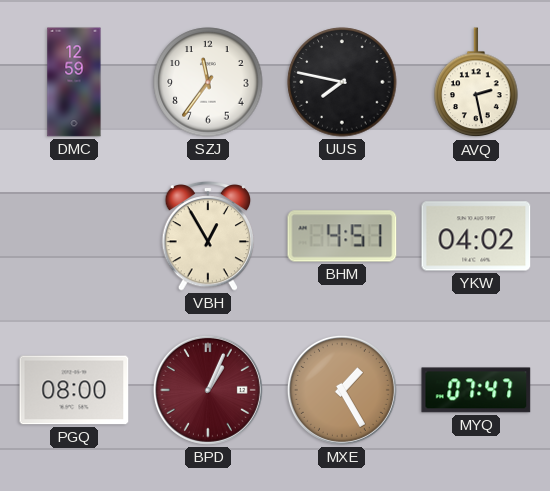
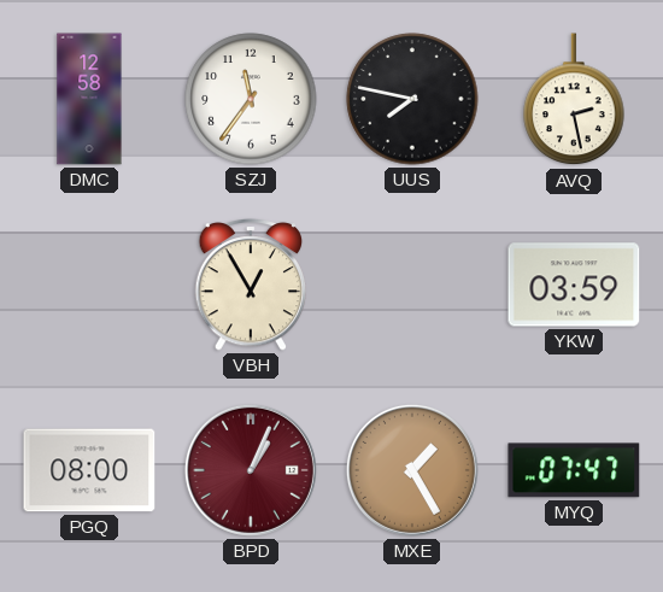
DMC: 12:59 -> 12:58
BHM: 4:51 -> none
YKW: 04:02 -> 03:59
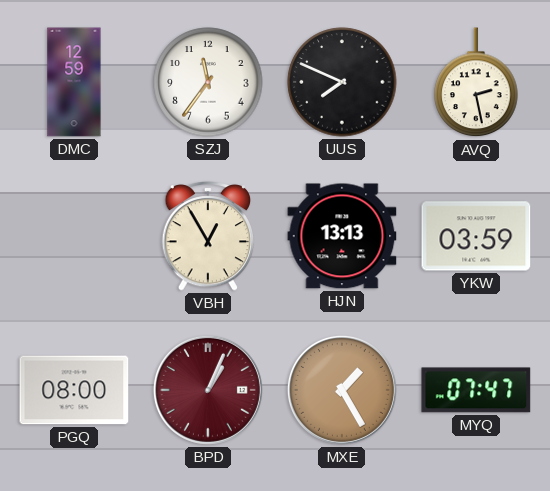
DMC: 12:58 -> 12:59
UUS: 7:47 -> 7:49
HJN: none -> 13:13
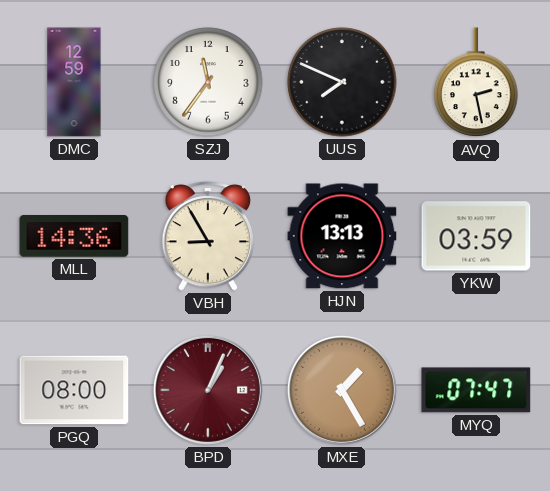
MLL: none -> 14:36
VBH: 12:55 -> 8:55
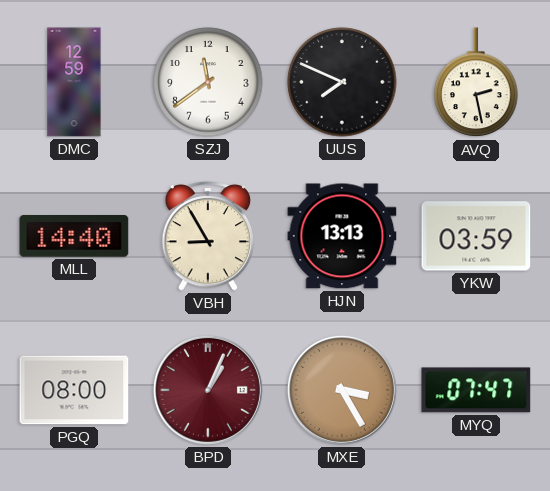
SZJ: 11:36 -> 11:39
MLL: 14:36 -> 14:40
MXE: 1:25 -> 3:25
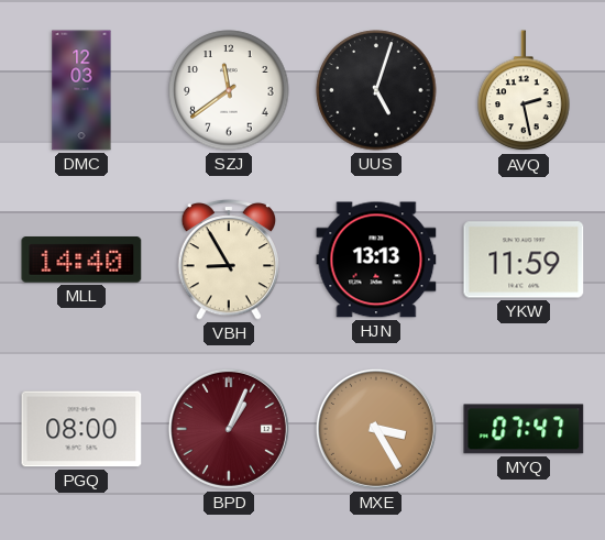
DMC: 12:59 -> 12:03
UUS: 7:49 -> 5:03
YKW: 03:59 -> 11:59
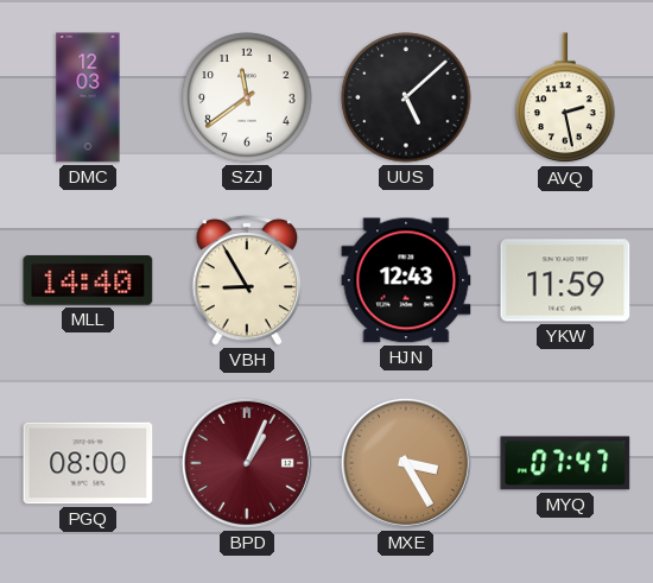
UUS: 5:03 -> 5:08
HJN: 13:13 -> 12:43
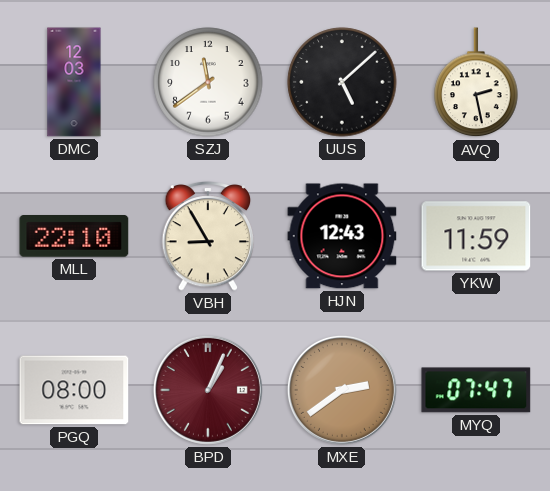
MLL: 14:40 -> 22:10
MXE: 3:25 -> 2:39
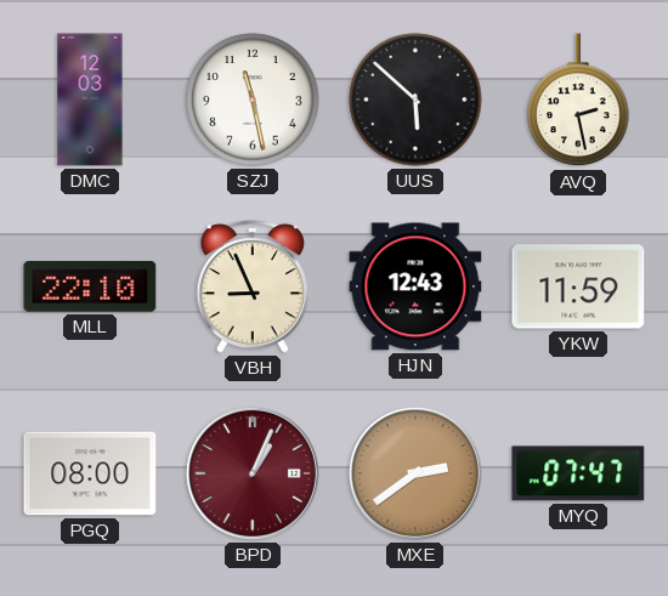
SZJ: 11:39 -> 11:28
UUS: 5:08 -> 5:52
VBH: 8:55 -> 8:56
